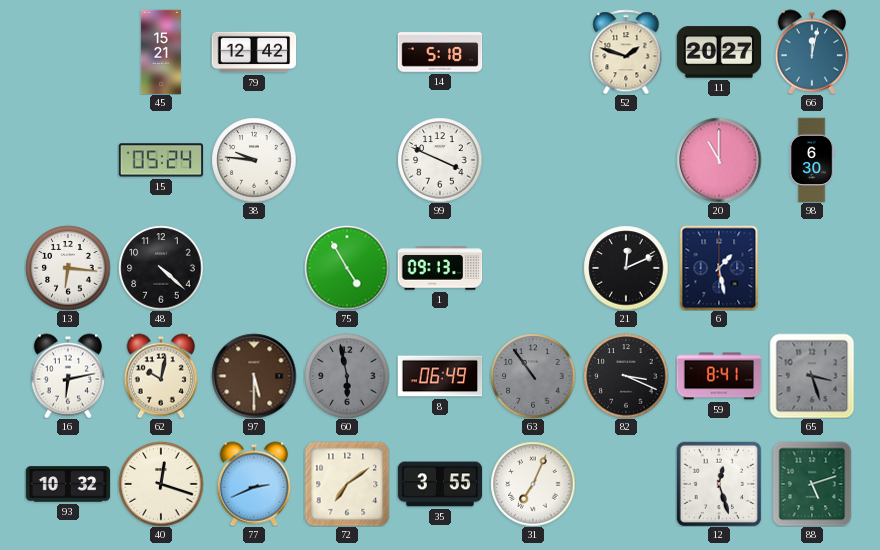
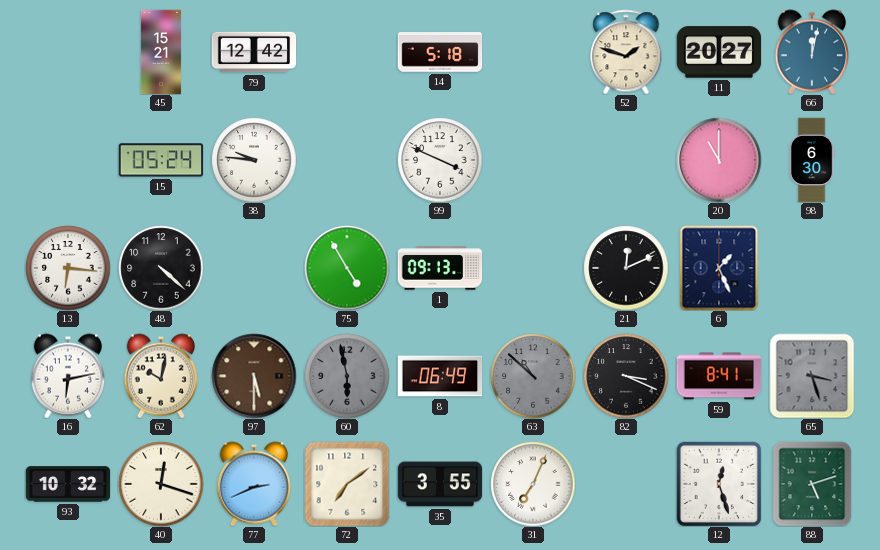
6: 1:28 -> 1:26
63: 10:54 -> 10:52
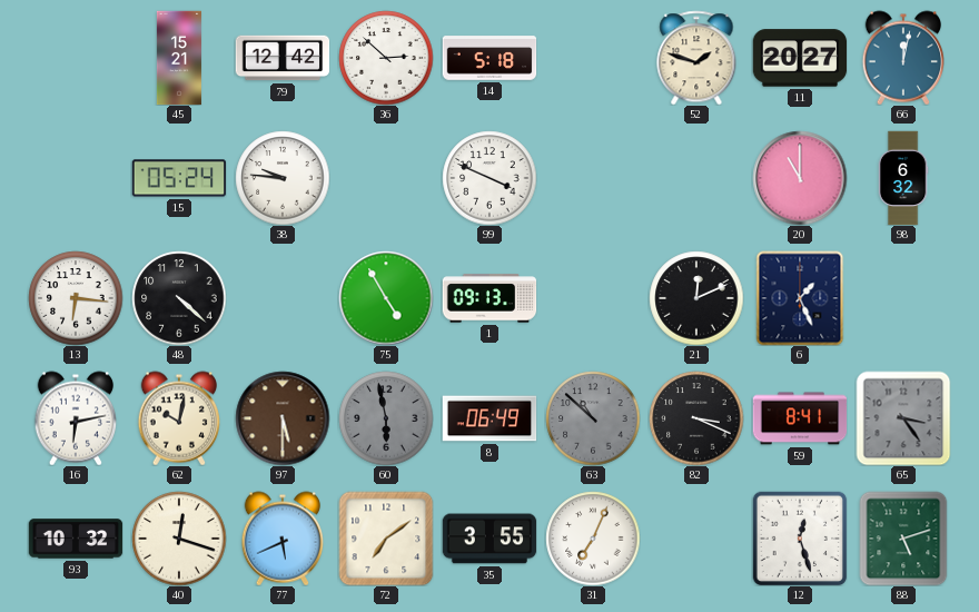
36: none -> 2:52
98: 6:30 -> 6:32
65: 3:27 -> 3:24
77: 2:41 -> 5:41
